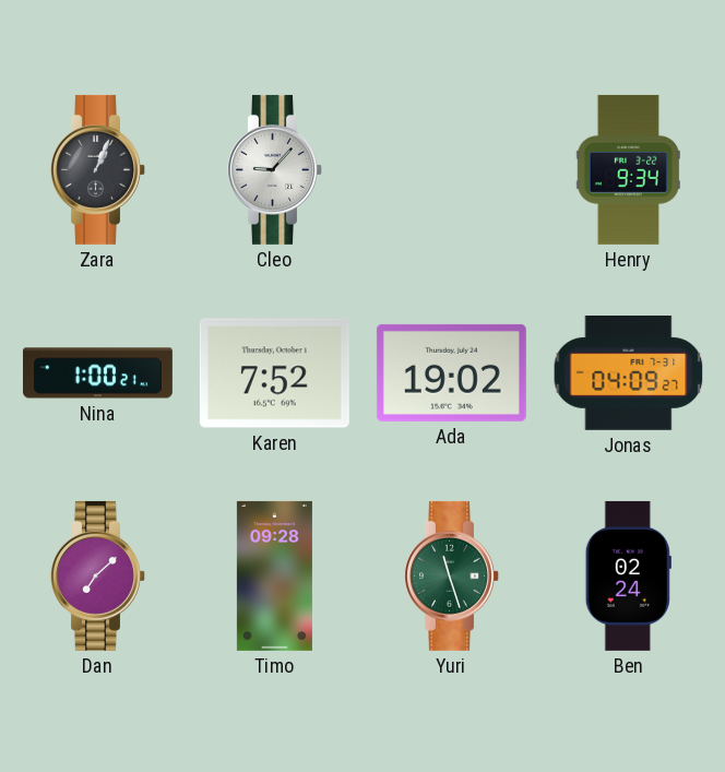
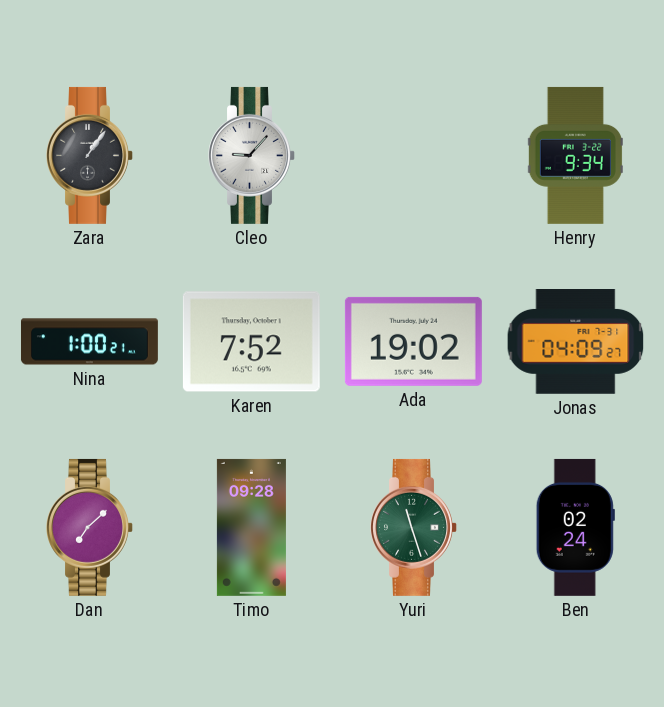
Zara: 1:04 -> 1:06
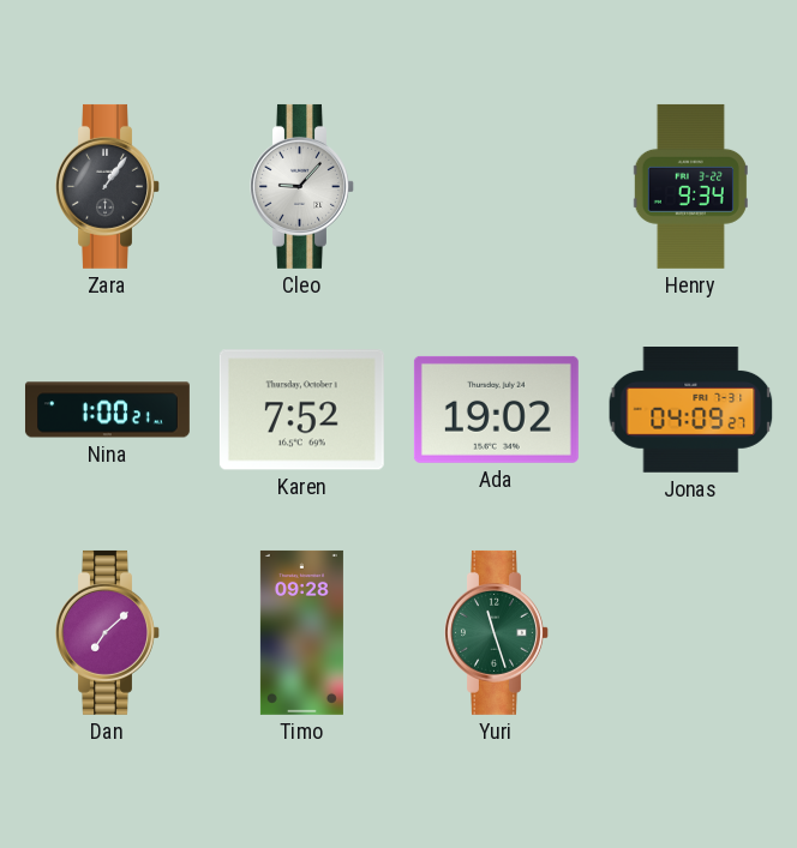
Ben: 02:24 -> none
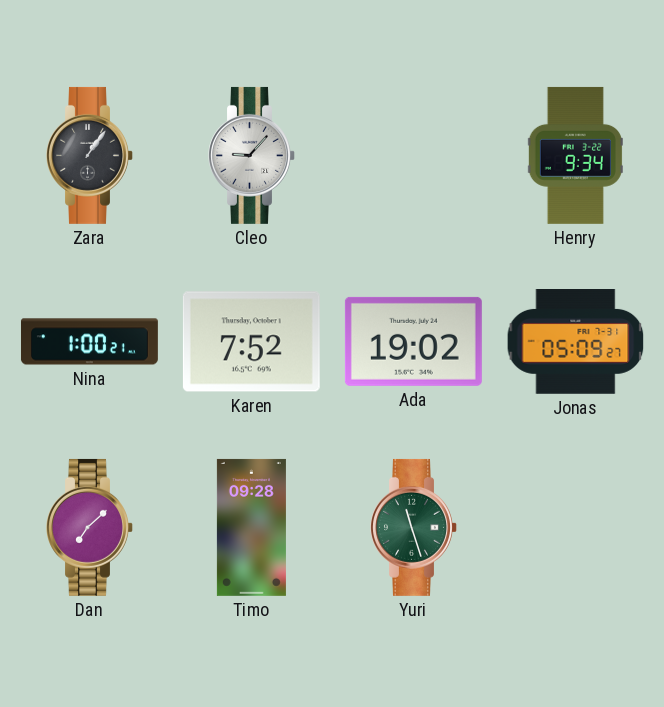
Jonas: 04:09 -> 05:09
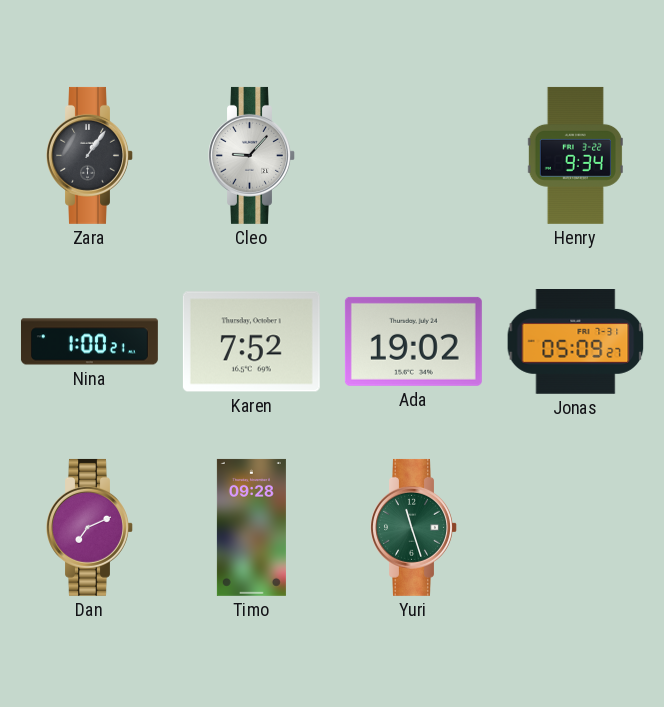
Dan: 7:08 -> 7:11
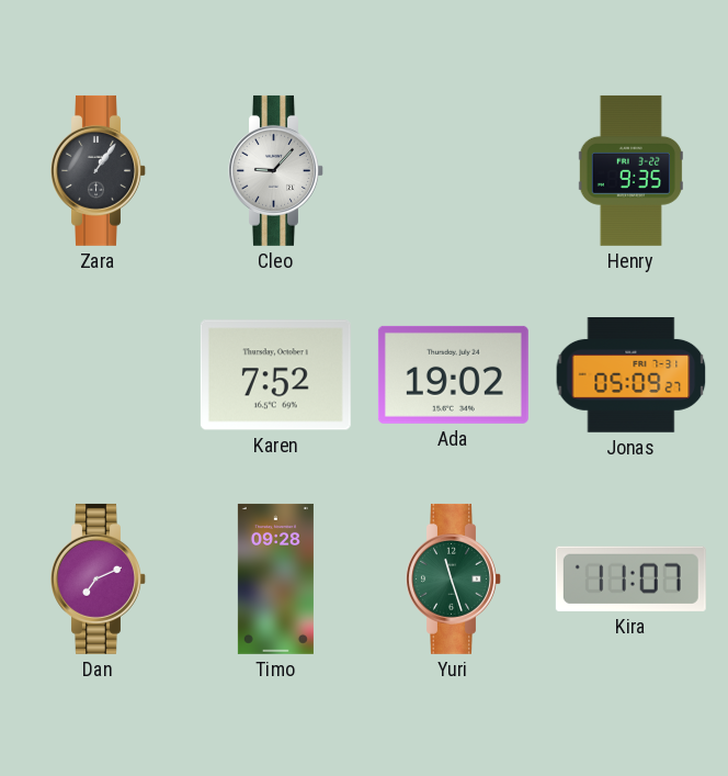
Henry: 9:34 -> 9:35
Nina: 1:00 -> none
Kira: none -> 11:07
